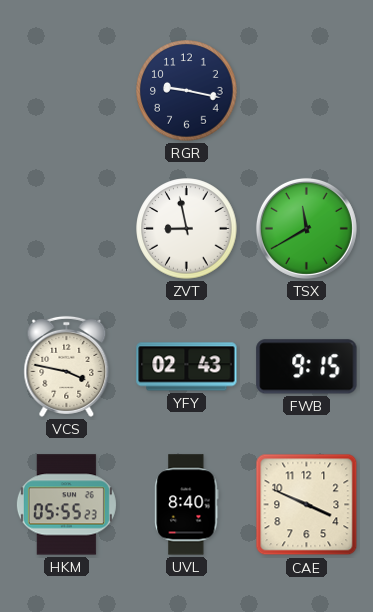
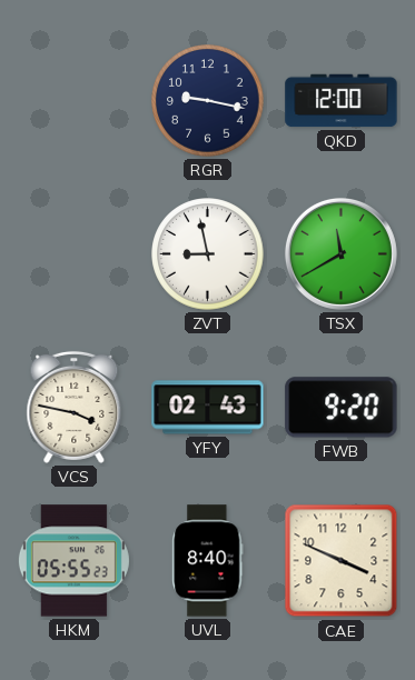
QKD: none -> 12:00
FWB: 9:15 -> 9:20
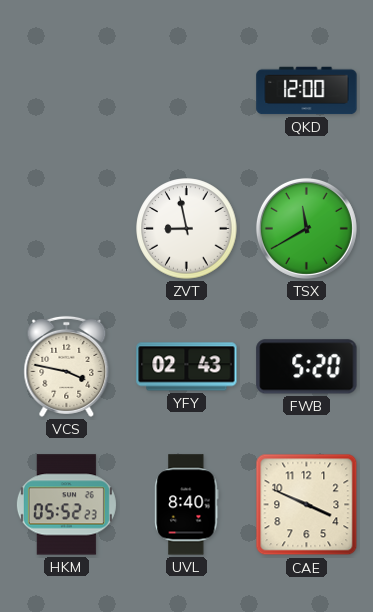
RGR: 9:17 -> none
FWB: 9:20 -> 5:20
HKM: 05:55 -> 05:52
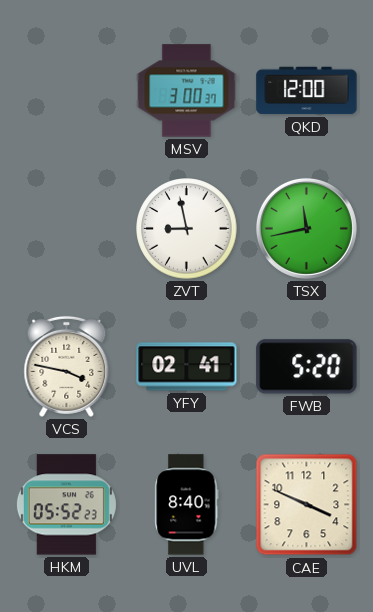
MSV: none -> 3:00
TSX: 11:40 -> 11:43
YFY: 02:43 -> 02:41
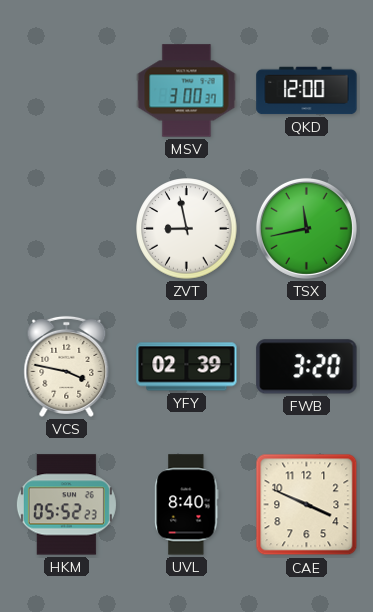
YFY: 02:41 -> 02:39
FWB: 5:20 -> 3:20
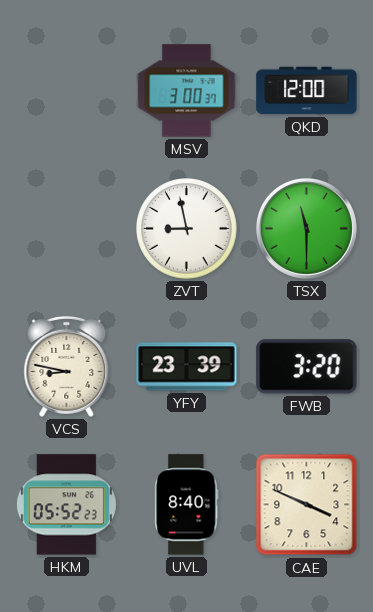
TSX: 11:43 -> 11:30
VCS: 3:47 -> 8:47
YFY: 02:39 -> 23:39
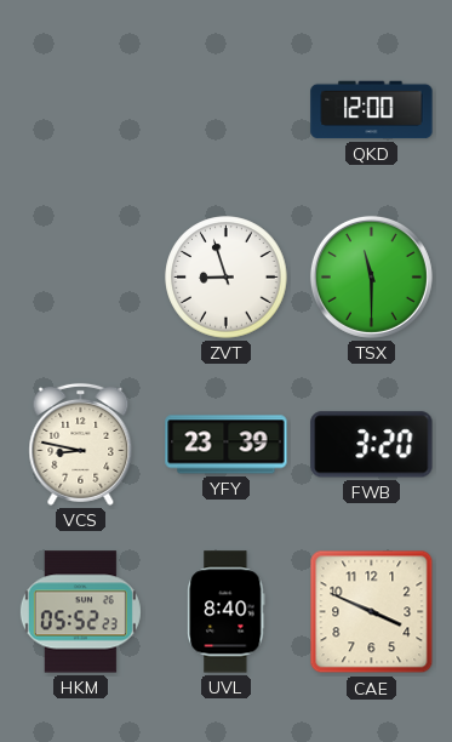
MSV: 3:00 -> none
ZVT: 8:58 -> 8:57
